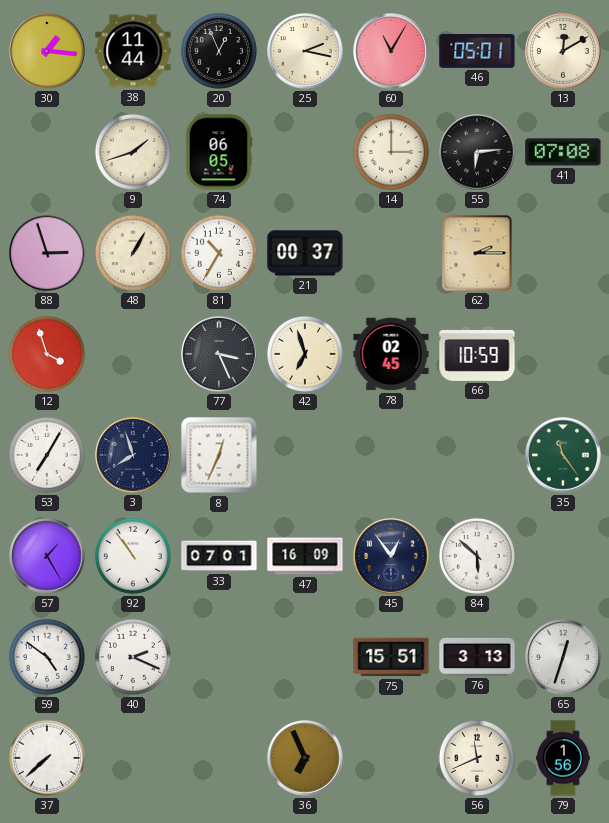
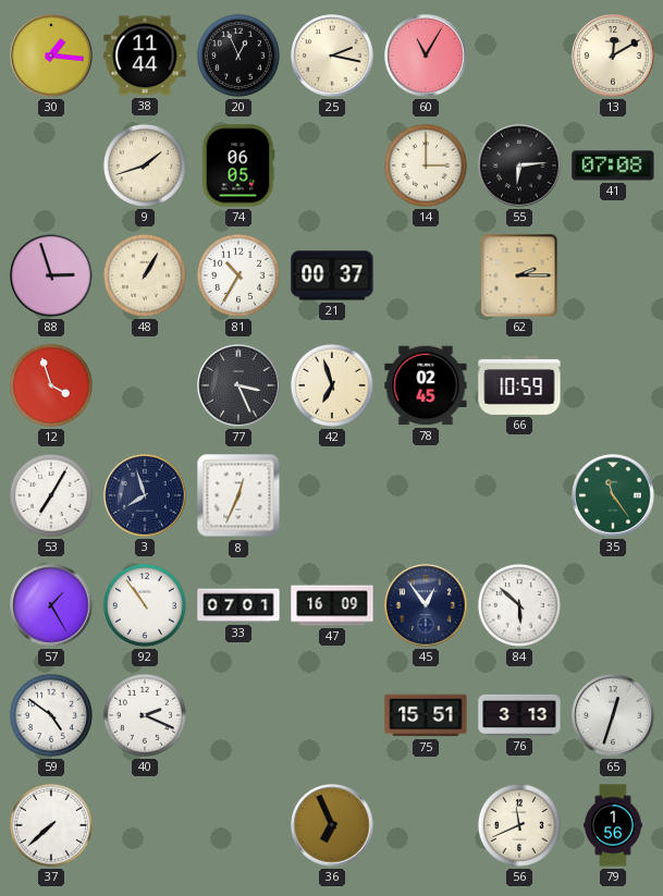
46: 05:01 -> none
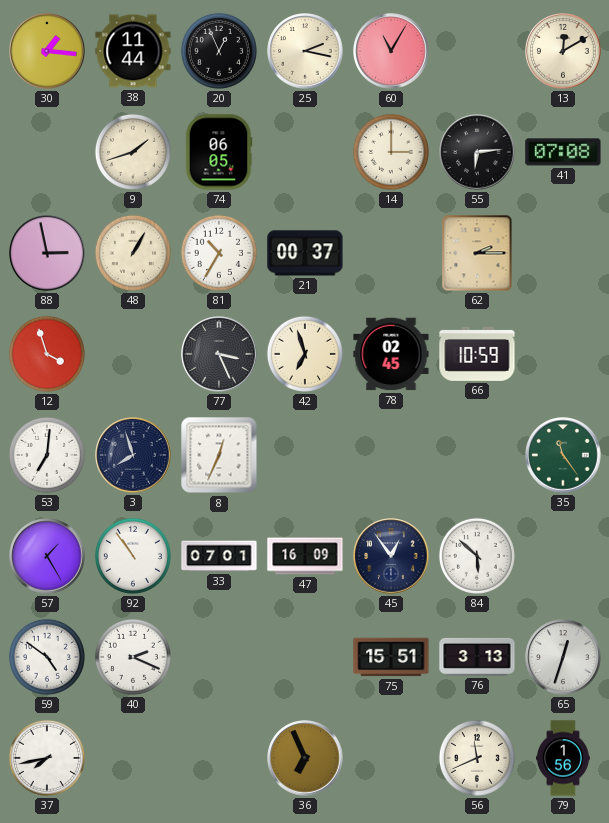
88: 2:57 -> 2:58
53: 7:05 -> 7:01
37: 7:38 -> 7:43
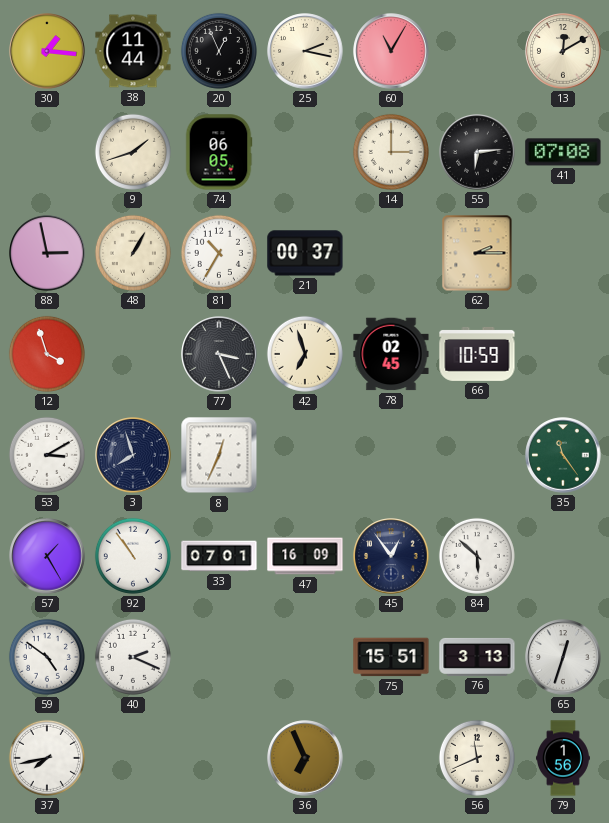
53: 7:01 -> 3:10
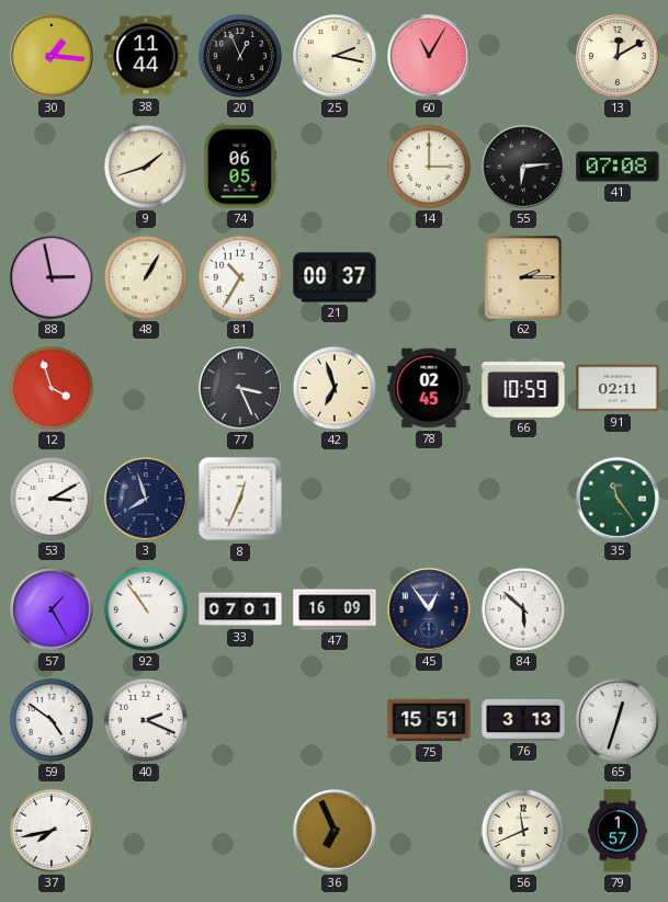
91: none -> 02:11
79: 1:56 -> 1:57
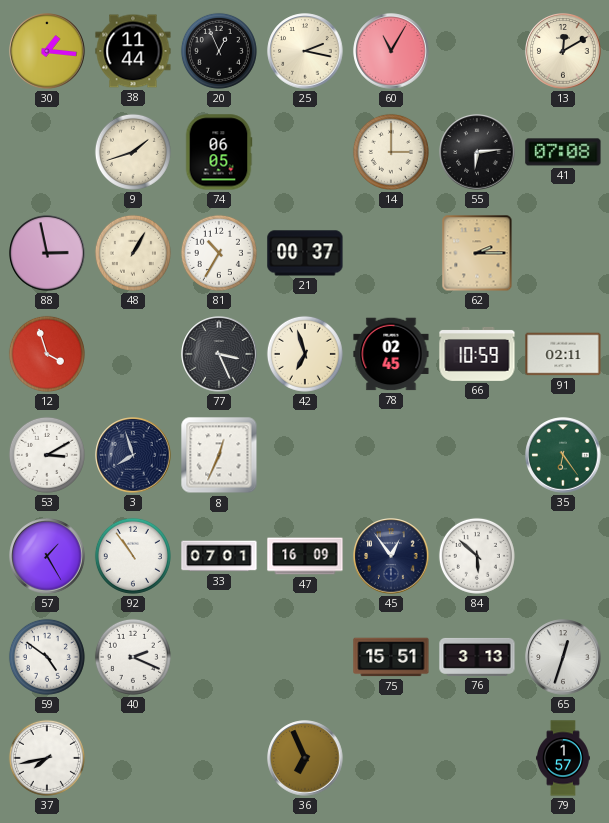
35: 11:24 -> 6:24
56: 11:41 -> none
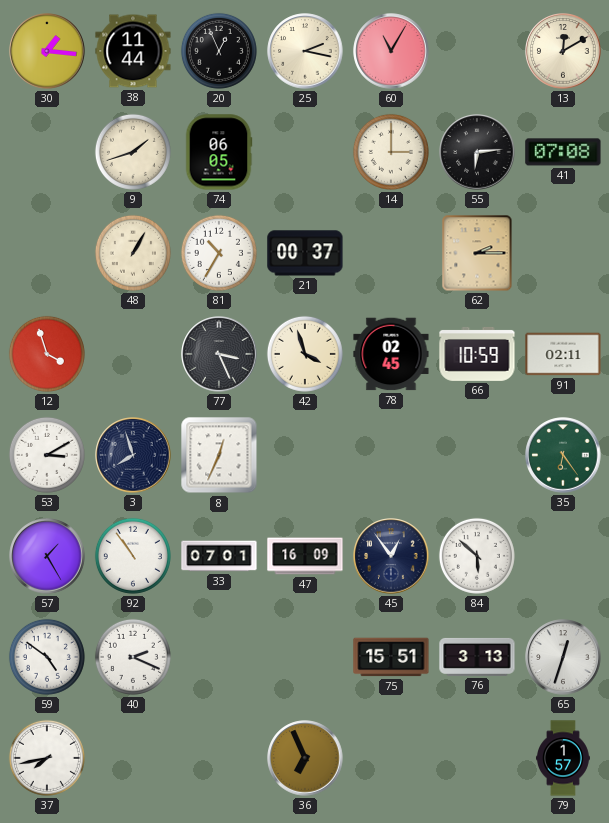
88: 2:58 -> none
42: 6:57 -> 3:57
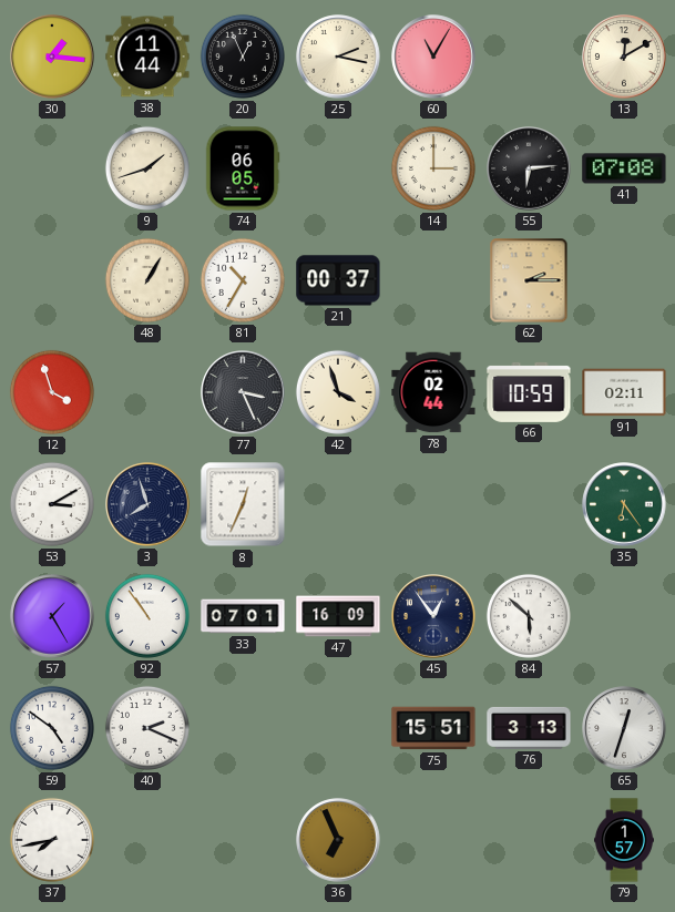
78: 02:45 -> 02:44
